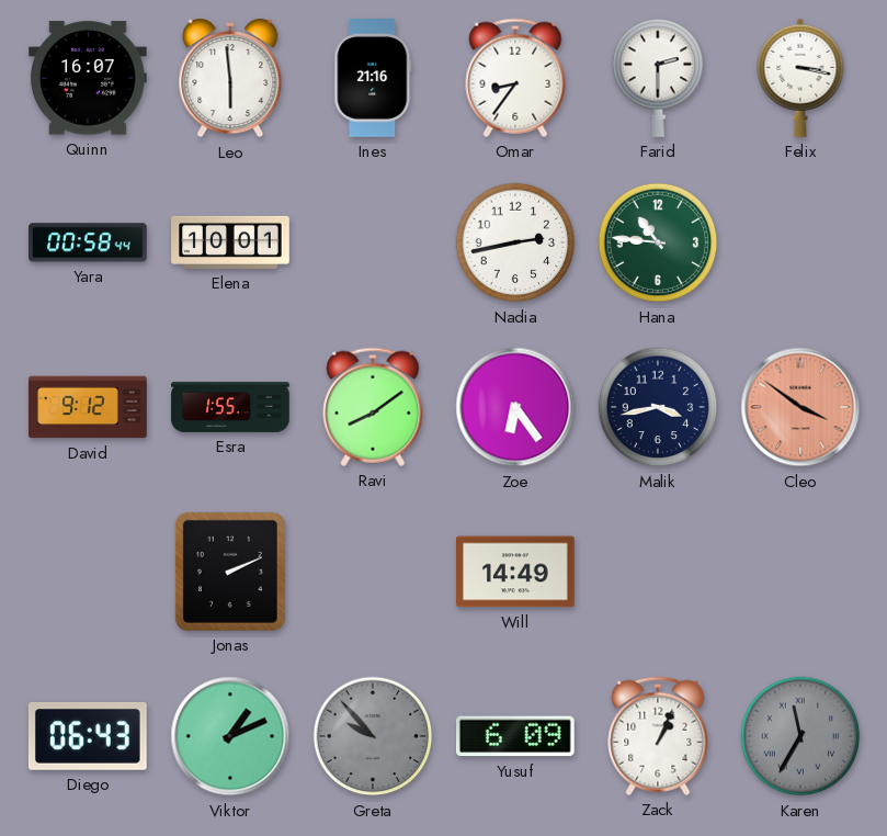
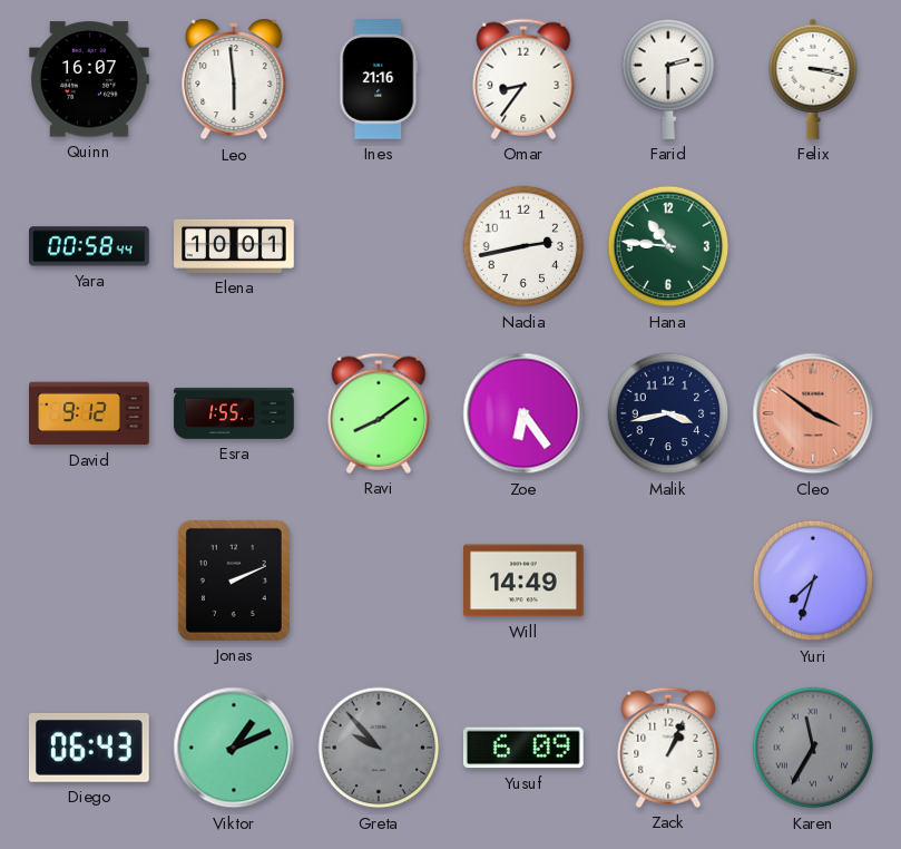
Yuri: none -> 7:33
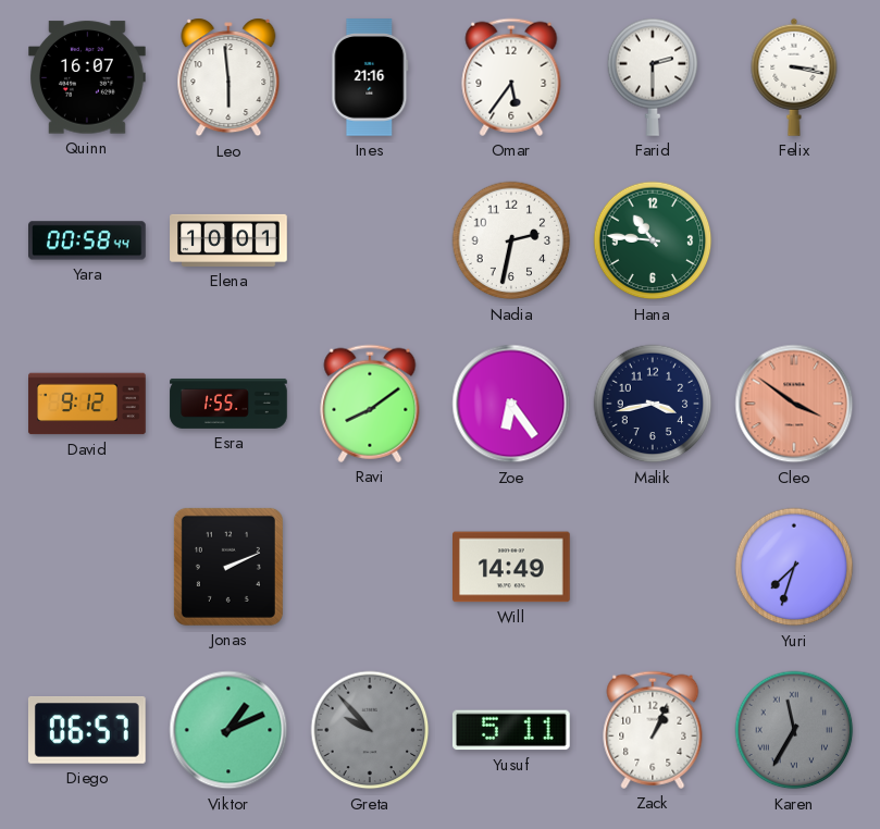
Omar: 8:36 -> 5:36
Nadia: 2:43 -> 2:32
Diego: 06:43 -> 06:57
Yusuf: 6:09 -> 5:11
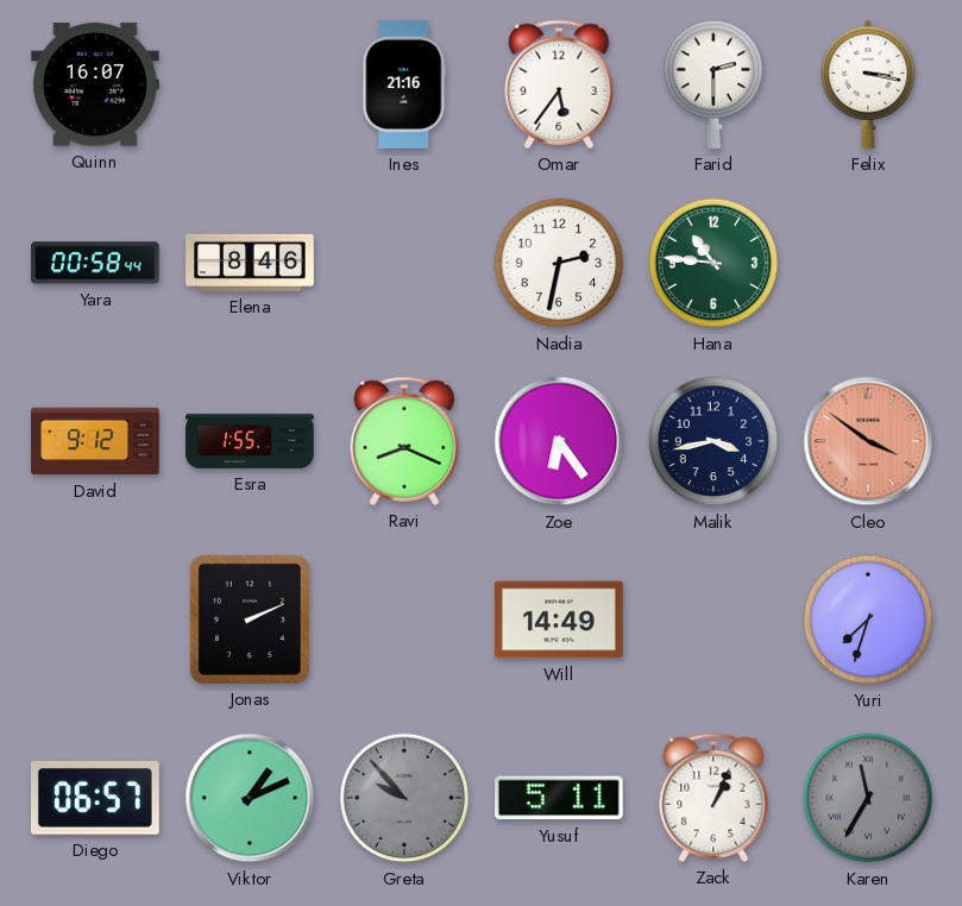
Leo: 5:59 -> none
Elena: 10:01 -> 8:46
Ravi: 8:09 -> 8:19
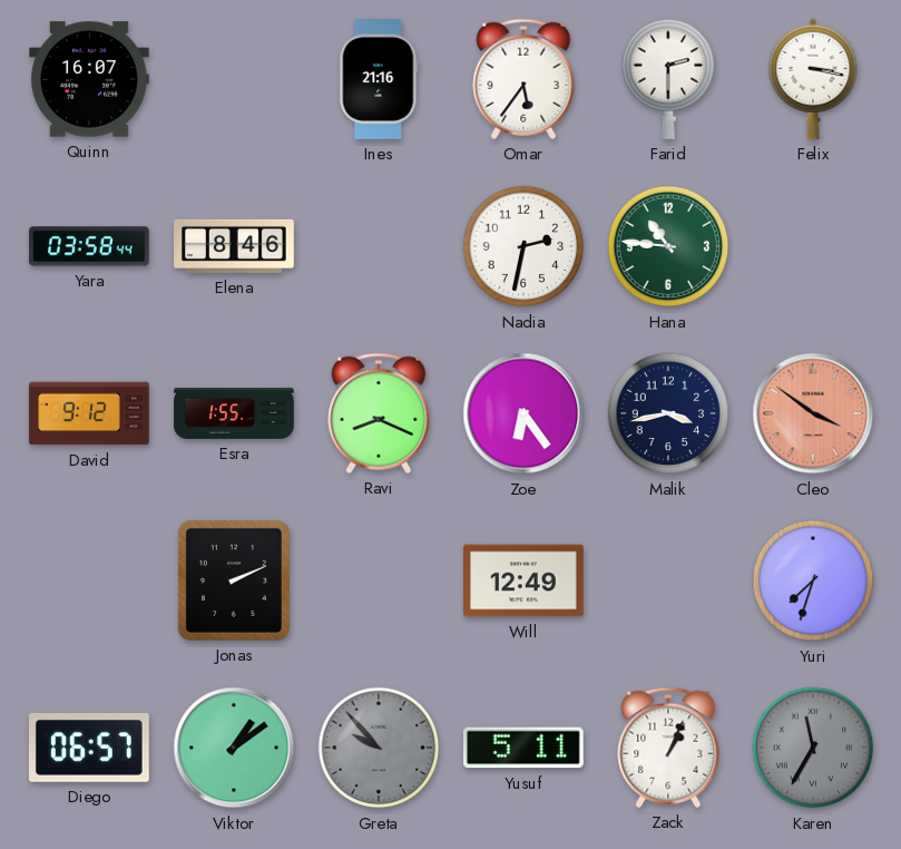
Yara: 00:58 -> 03:58
Will: 14:49 -> 12:49
Viktor: 1:11 -> 1:09
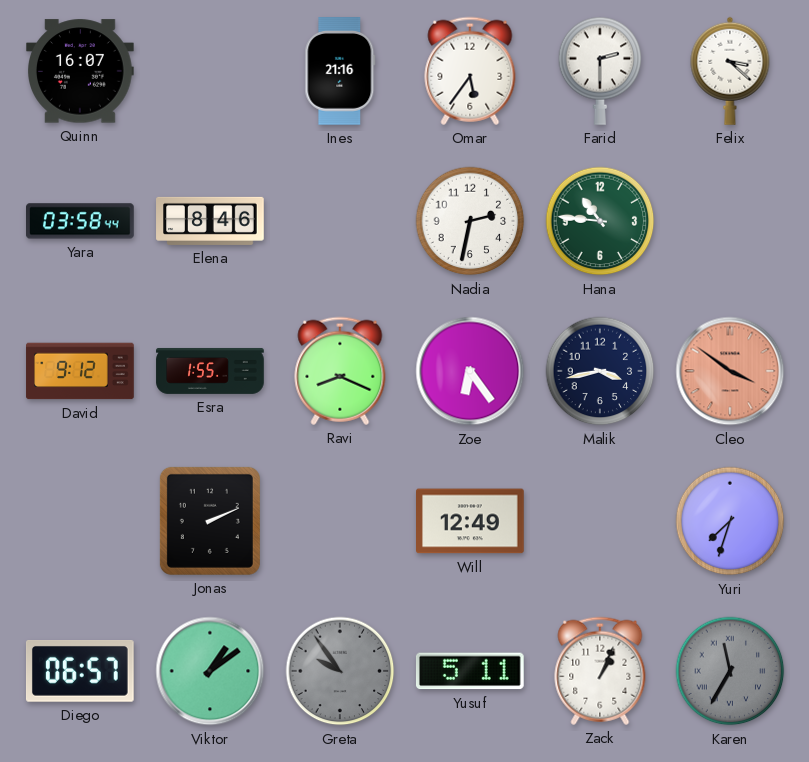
Felix: 3:17 -> 3:22
Greta: 9:53 -> 9:54
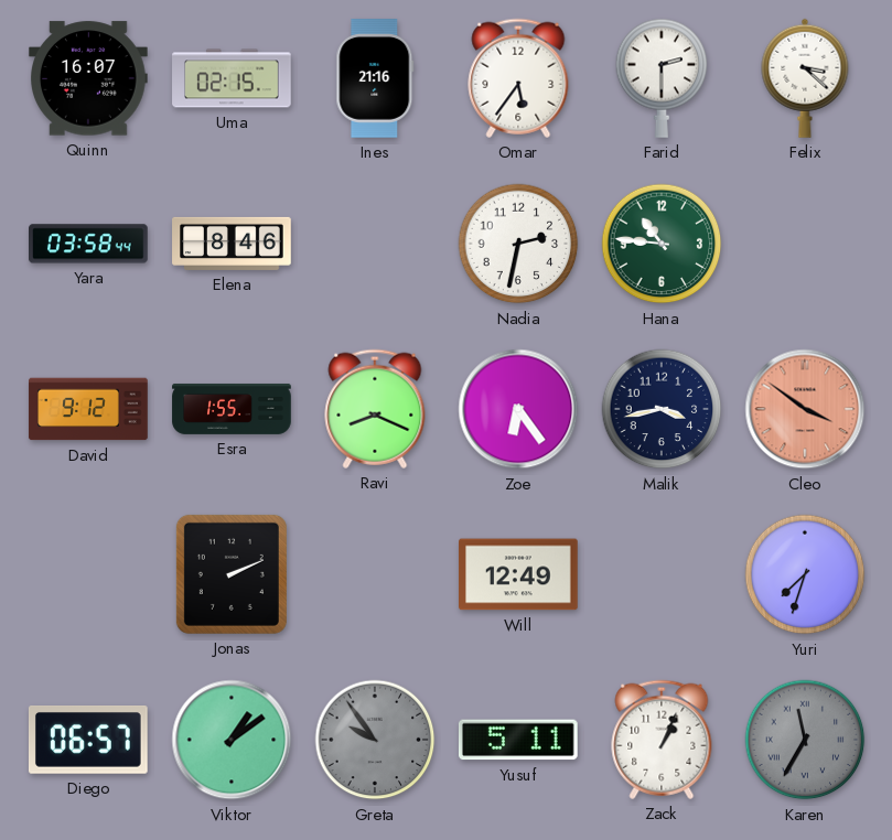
Uma: none -> 02:15
